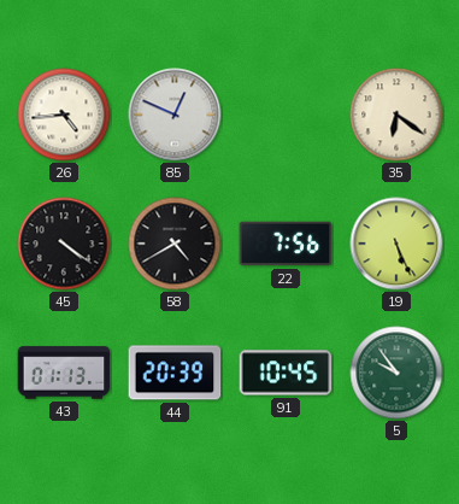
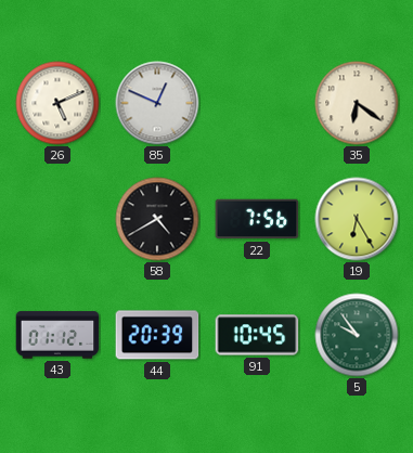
26: 4:44 -> 5:11
45: 4:21 -> none
19: 5:26 -> 6:25
43: 01:13 -> 01:12
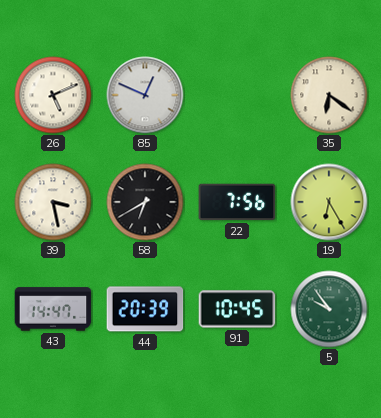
39: none -> 3:28
58: 4:40 -> 6:40
43: 01:12 -> 14:47
